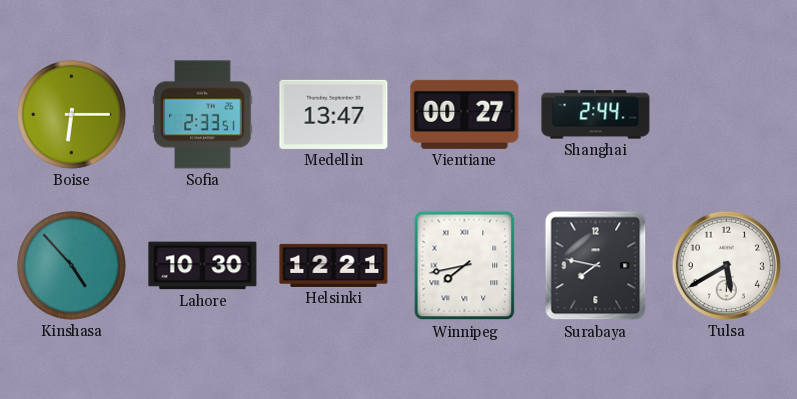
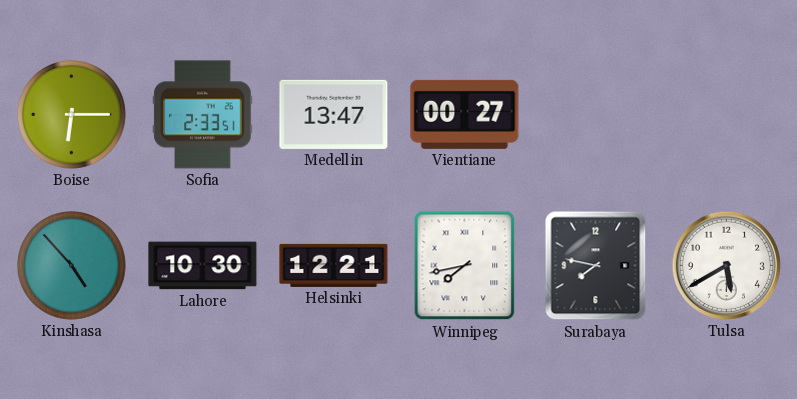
Shanghai: 2:44 -> none
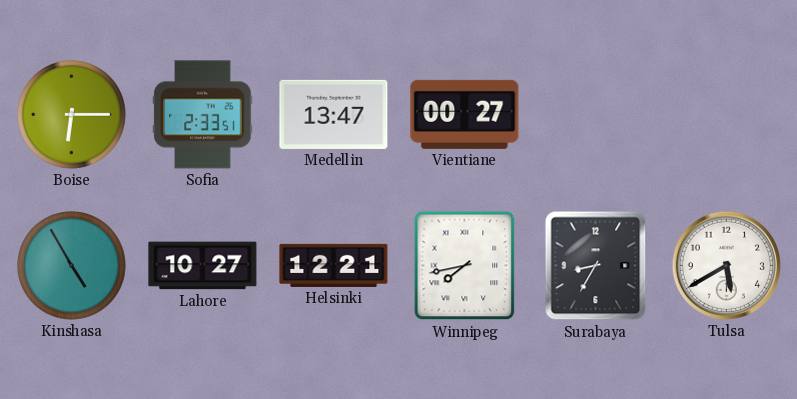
Kinshasa: 4:53 -> 4:55
Lahore: 10:30 -> 10:27
Surabaya: 7:47 -> 8:35
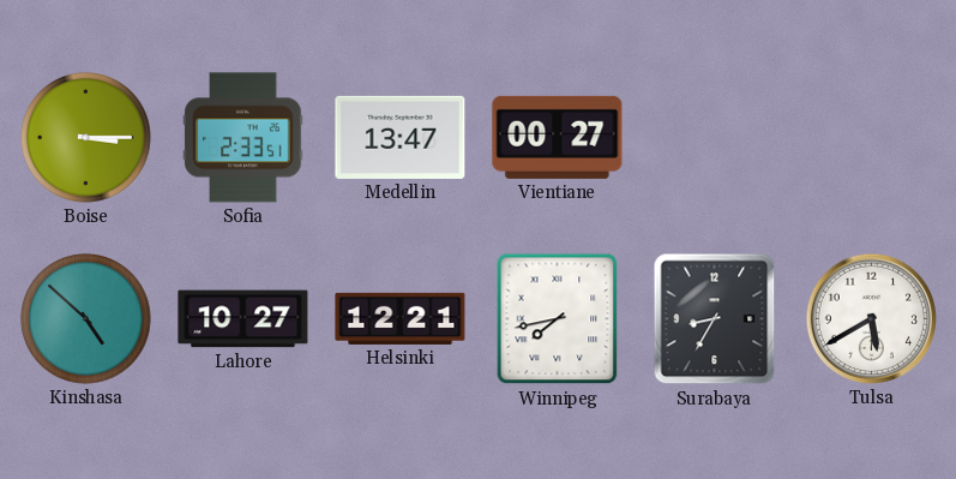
Boise: 6:15 -> 3:15
Kinshasa: 4:55 -> 4:52
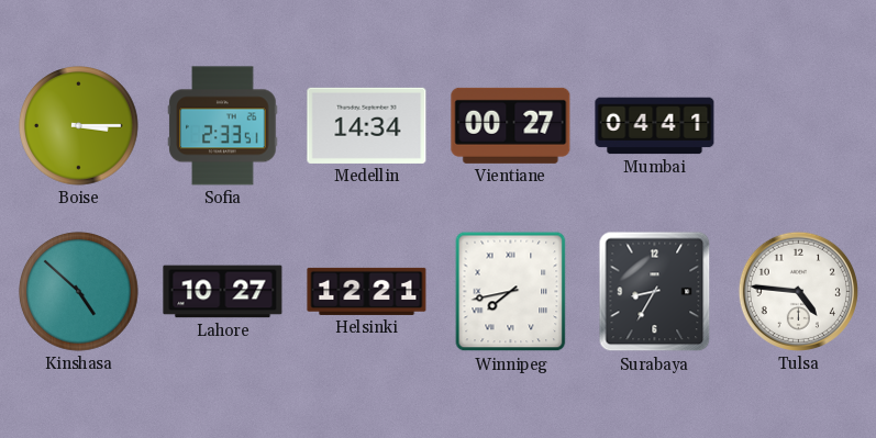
Medellin: 13:47 -> 14:34
Mumbai: none -> 04:41
Tulsa: 5:40 -> 4:46
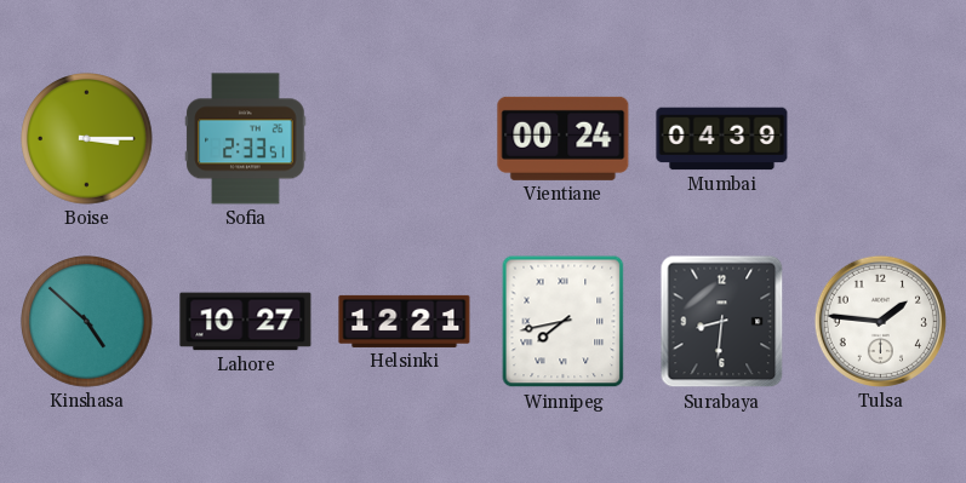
Medellin: 14:34 -> none
Vientiane: 00:27 -> 00:24
Mumbai: 04:41 -> 04:39
Surabaya: 8:35 -> 8:31
Tulsa: 4:46 -> 1:46
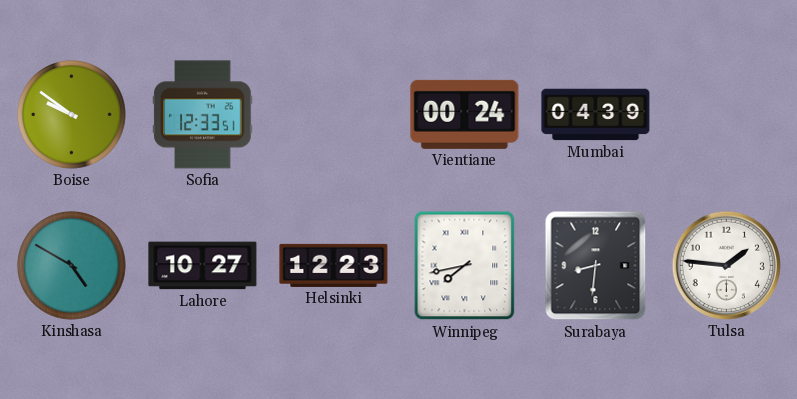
Boise: 3:15 -> 9:51
Sofia: 2:33 -> 12:33
Kinshasa: 4:52 -> 4:50
Helsinki: 12:21 -> 12:23
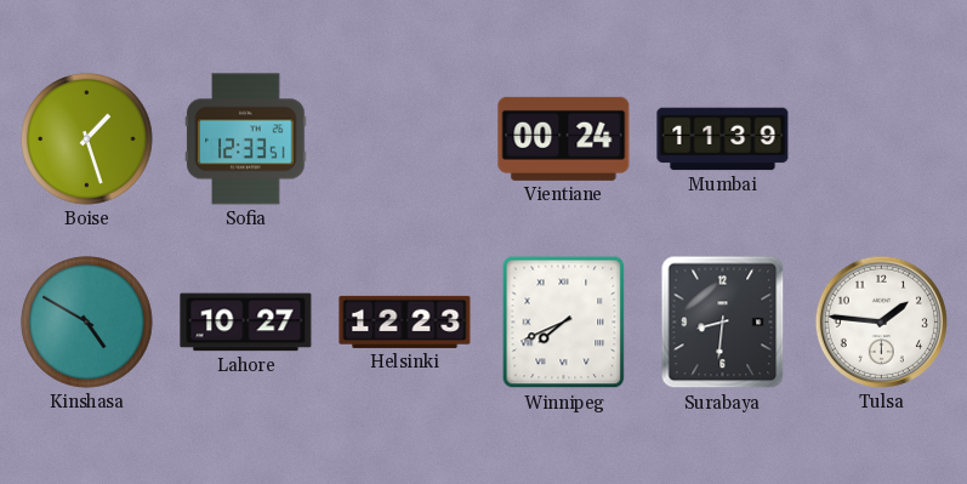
Boise: 9:51 -> 1:27
Mumbai: 04:39 -> 11:39
Winnipeg: 7:43 -> 7:41
